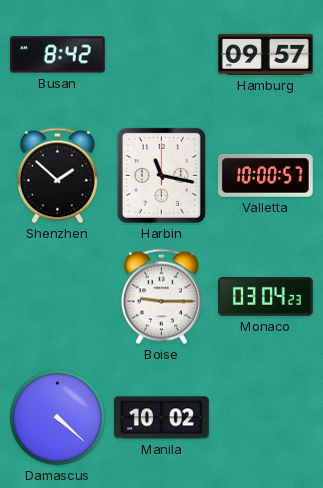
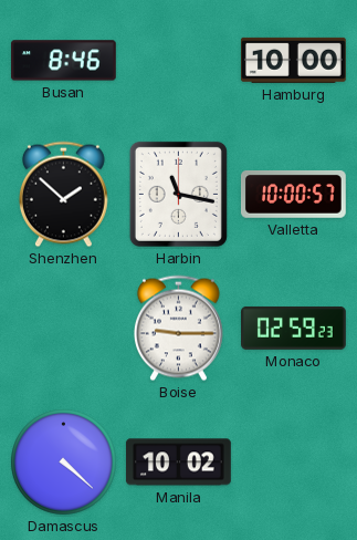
Busan: 8:42 -> 8:46
Hamburg: 09:57 -> 10:00
Monaco: 03:04 -> 02:59
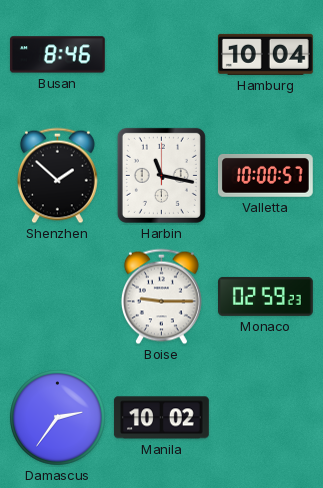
Hamburg: 10:00 -> 10:04
Damascus: 4:22 -> 2:36
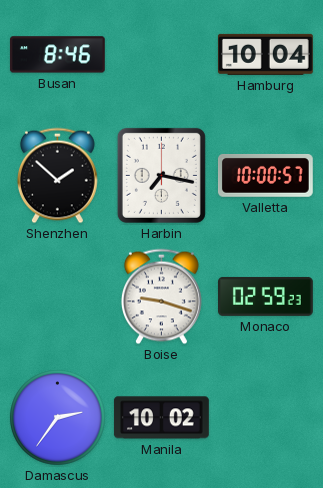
Harbin: 11:17 -> 7:17
Boise: 9:15 -> 9:18
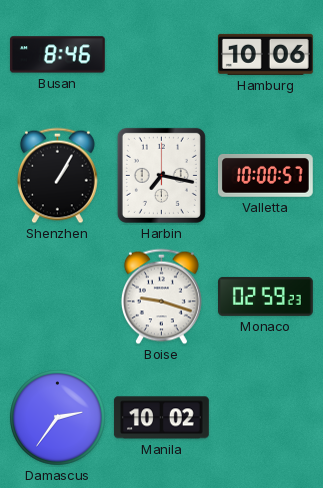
Hamburg: 10:04 -> 10:06
Shenzhen: 1:52 -> 1:05
